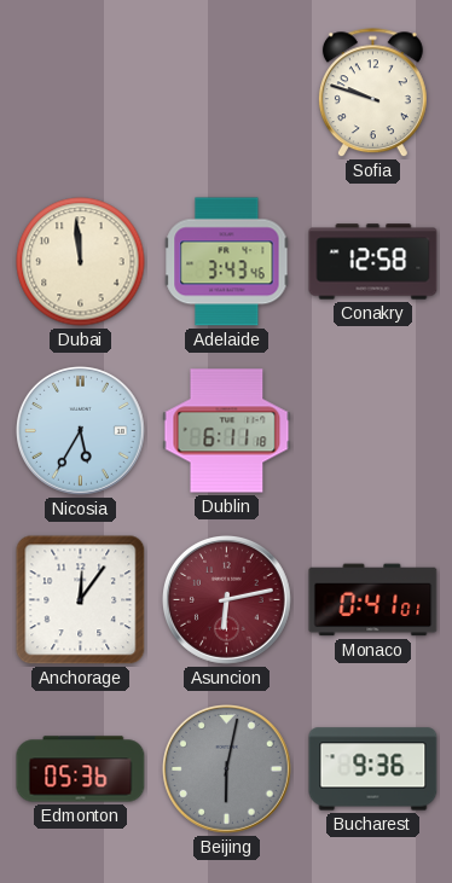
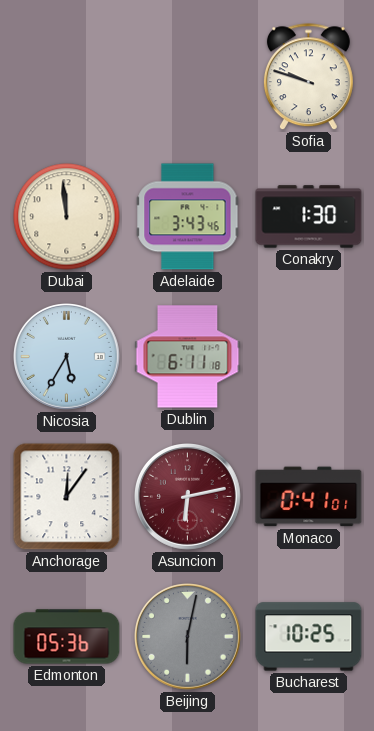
Conakry: 12:58 -> 1:30
Bucharest: 9:36 -> 10:25
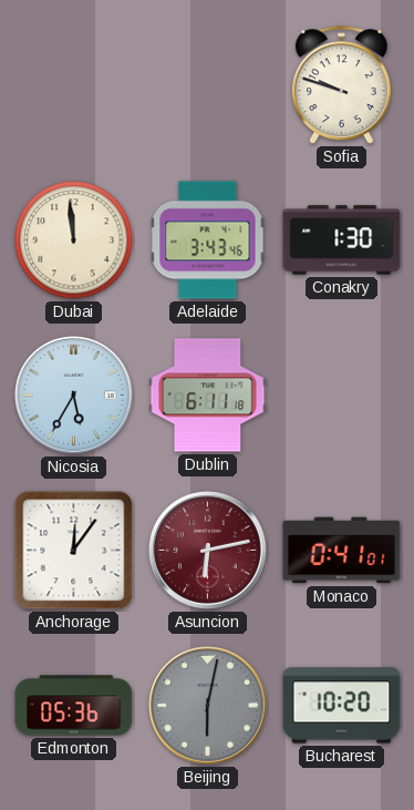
Bucharest: 10:25 -> 10:20
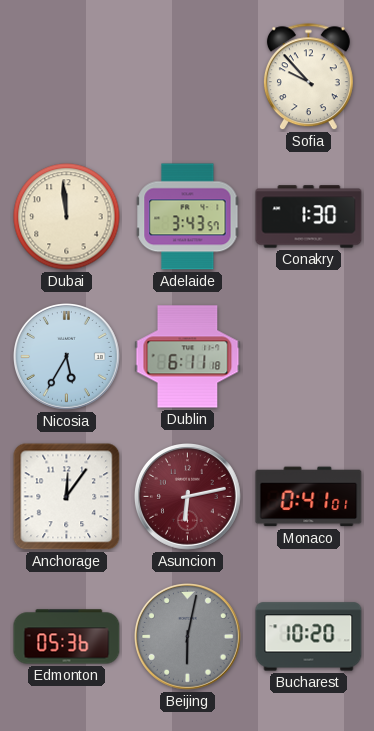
Sofia: 9:48 -> 9:53
Adelaide: 3:43:46 -> 3:43:57
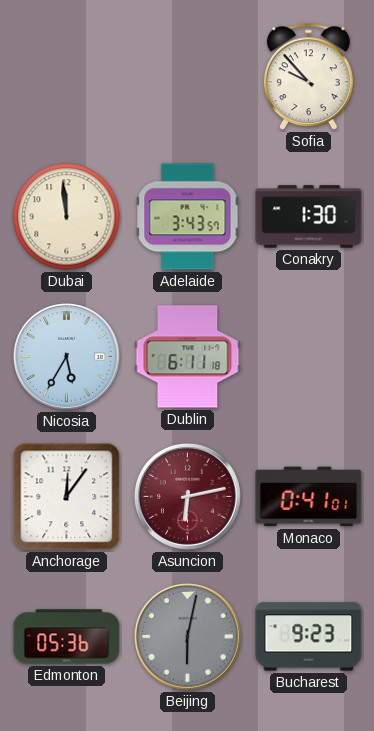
Bucharest: 10:20 -> 9:23
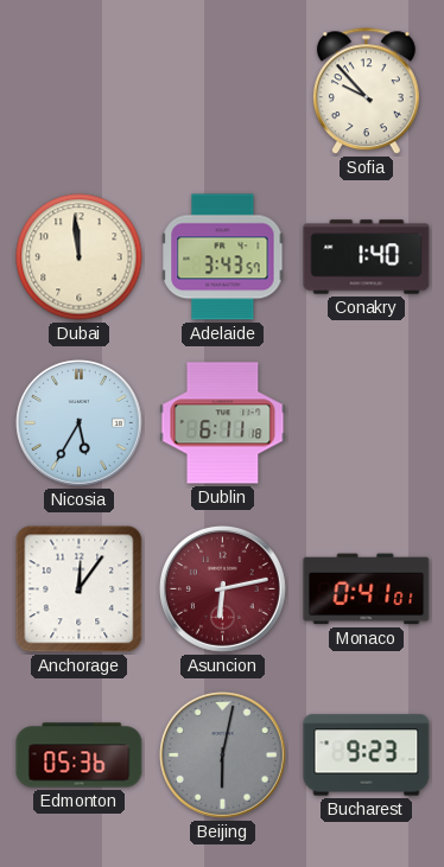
Conakry: 1:30 -> 1:40
